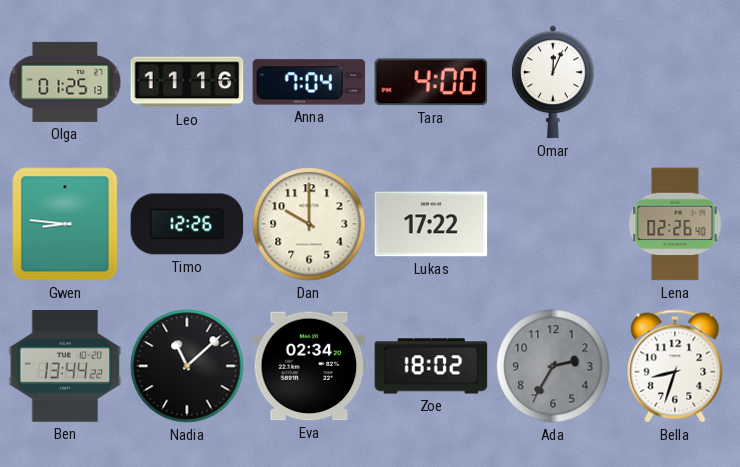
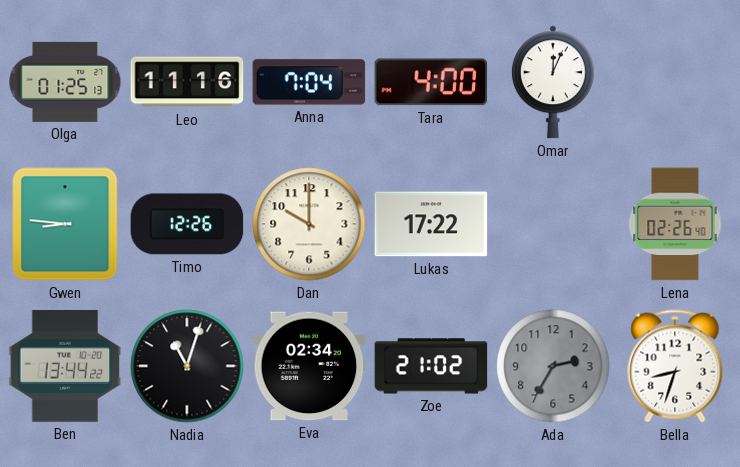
Nadia: 11:08 -> 11:03
Zoe: 18:02 -> 21:02
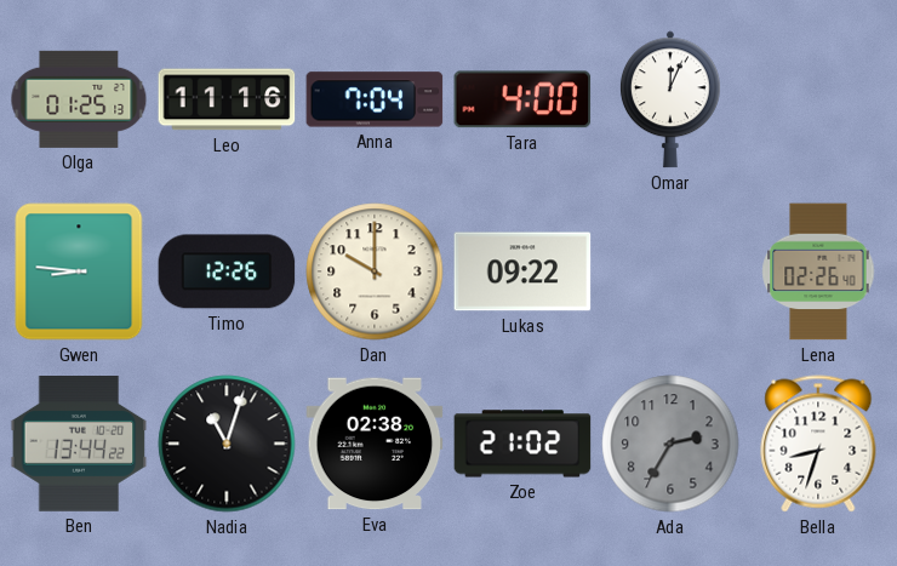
Lukas: 17:22 -> 09:22
Eva: 02:34 -> 02:38
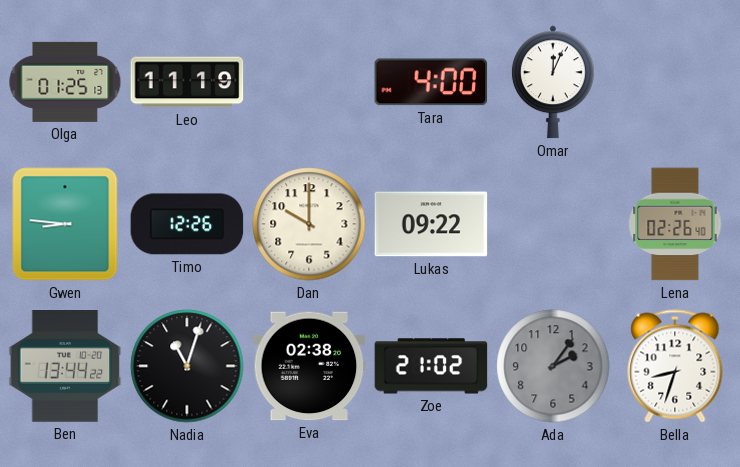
Leo: 11:16 -> 11:19
Anna: 7:04 -> none
Ada: 2:35 -> 2:06
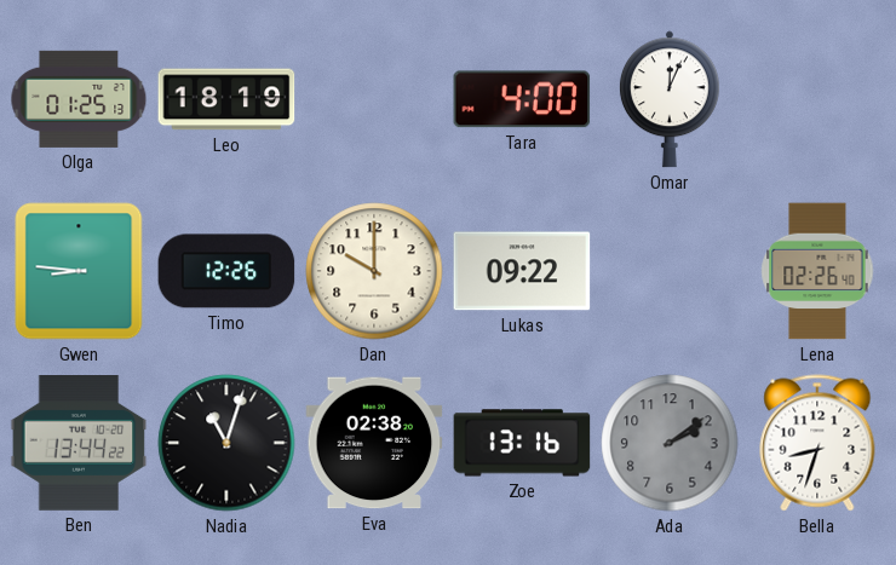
Leo: 11:19 -> 18:19
Zoe: 21:02 -> 13:16
Ada: 2:06 -> 2:09
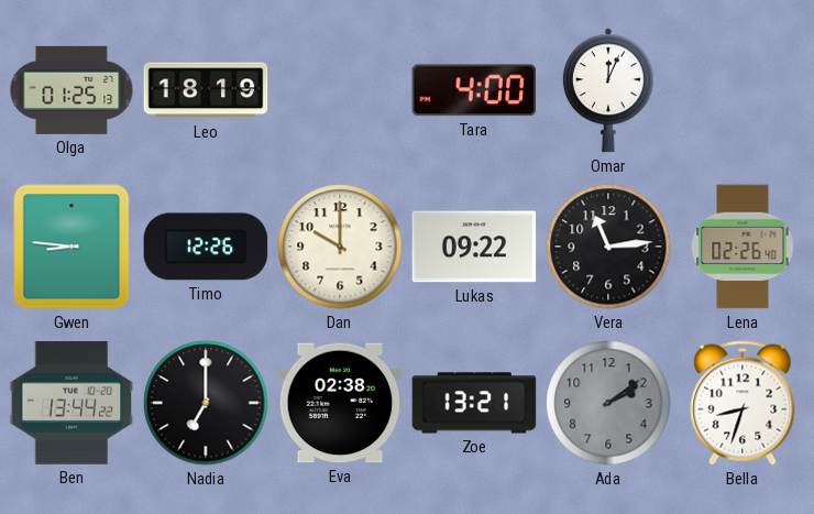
Vera: none -> 11:14
Nadia: 11:03 -> 7:00
Zoe: 13:16 -> 13:21
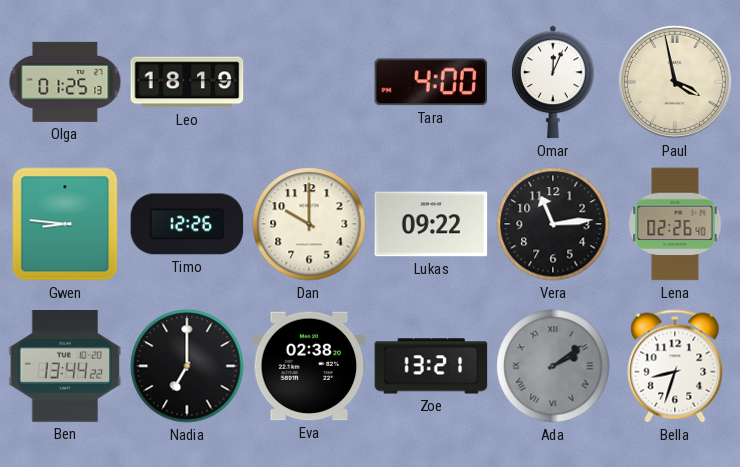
Paul: none -> 3:58
Ada numerals: Arabic -> Roman
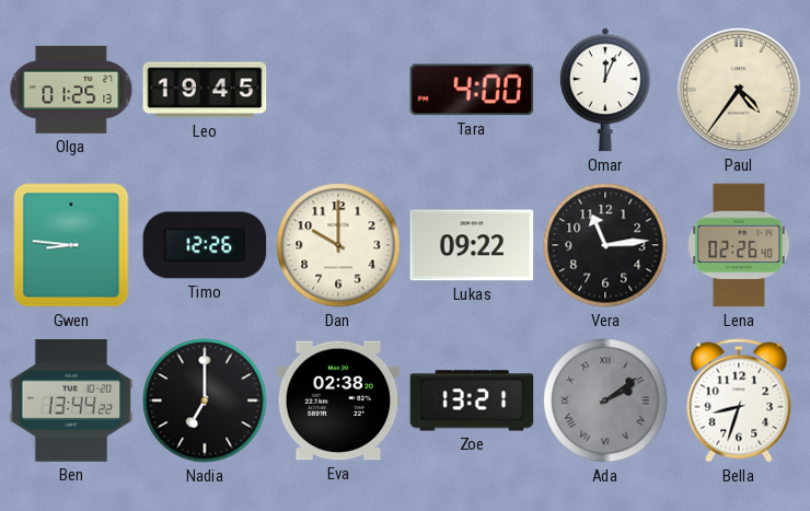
Leo: 18:19 -> 19:45
Paul: 3:58 -> 4:36
